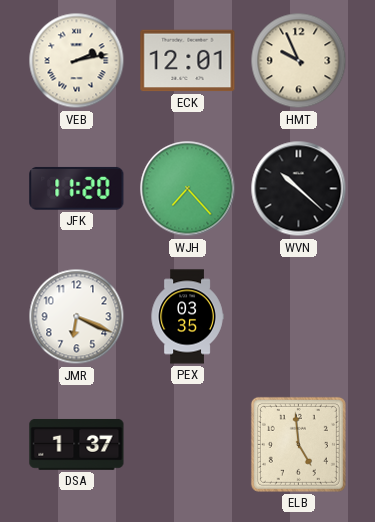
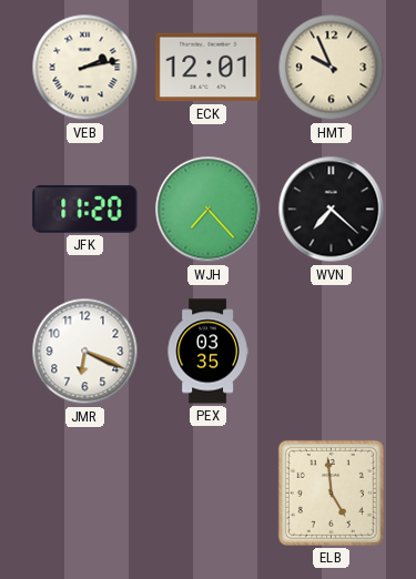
WVN: 10:22 -> 7:22
DSA: 1:37 -> none
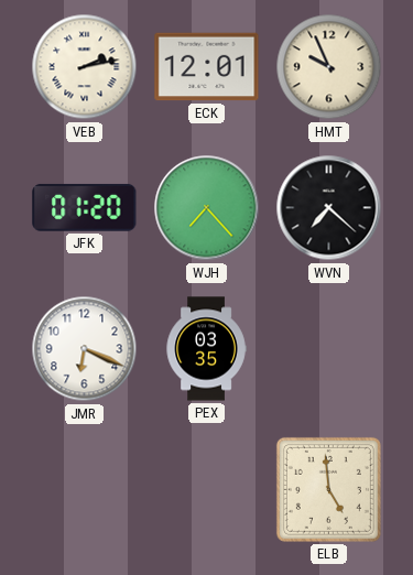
JFK: 11:20 -> 01:20
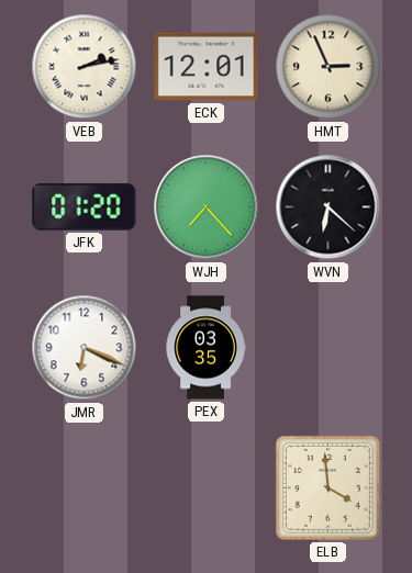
HMT: 9:56 -> 2:56
WVN: 7:22 -> 6:22
ELB: 4:59 -> 3:59
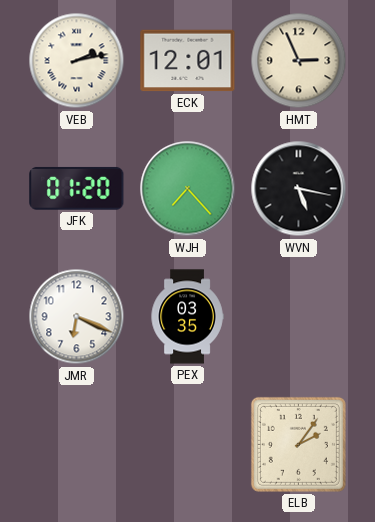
WVN: 6:22 -> 5:17
ELB: 3:59 -> 2:06
